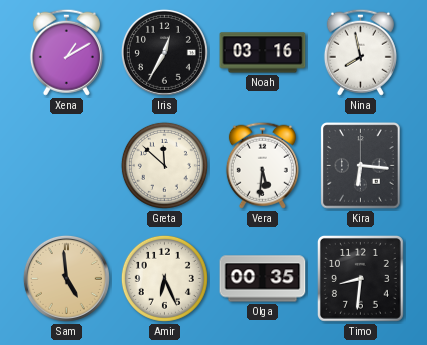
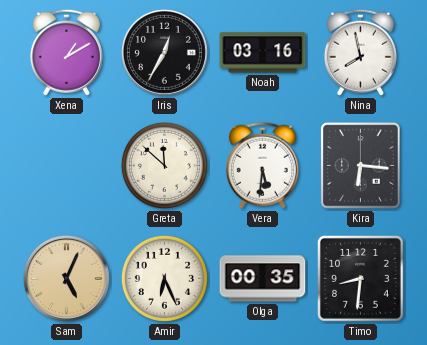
Sam: 4:59 -> 5:04
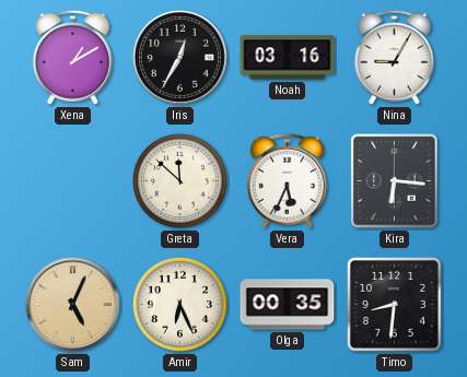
Nina: 7:58 -> 9:05
Vera: 5:31 -> 5:34
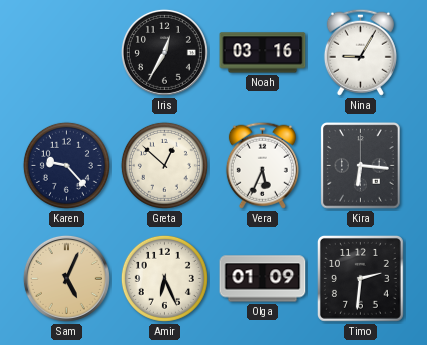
Xena: 1:10 -> none
Karen: none -> 9:23
Greta: 11:52 -> 12:52
Olga: 00:35 -> 01:09
Timo: 8:31 -> 2:31
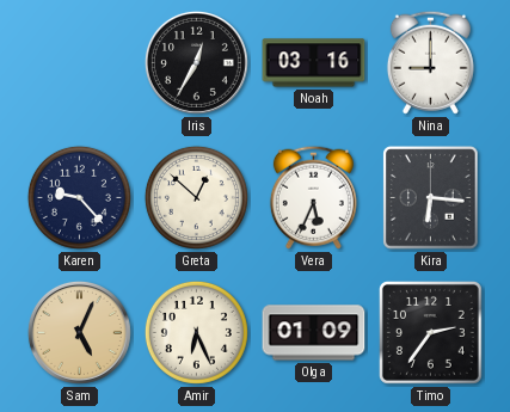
Nina: 9:05 -> 9:00
Timo: 2:31 -> 2:36
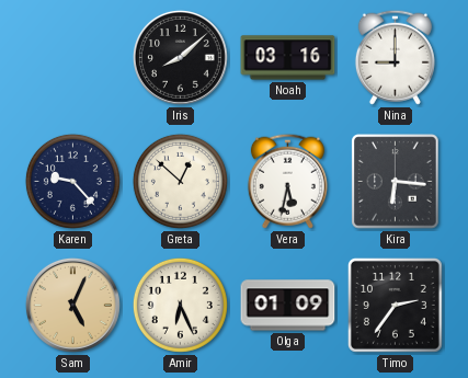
Iris: 12:35 -> 8:08
Vera: 5:34 -> 5:32
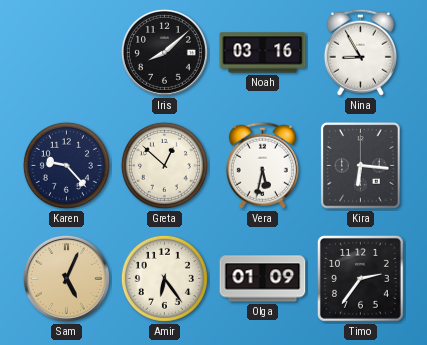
Nina: 9:00 -> 8:55
Amir: 6:26 -> 6:24
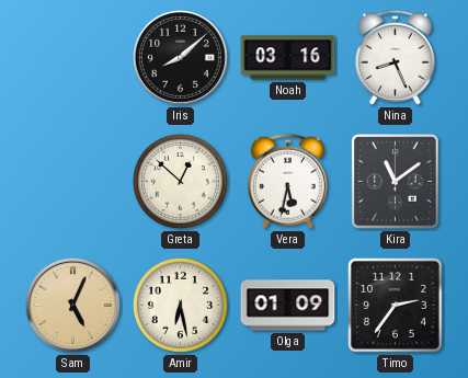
Nina: 8:55 -> 8:26
Karen: 9:23 -> none
Kira: 6:16 -> 11:09
Amir: 6:24 -> 6:28
